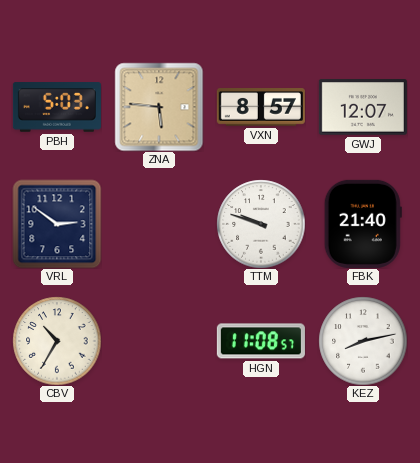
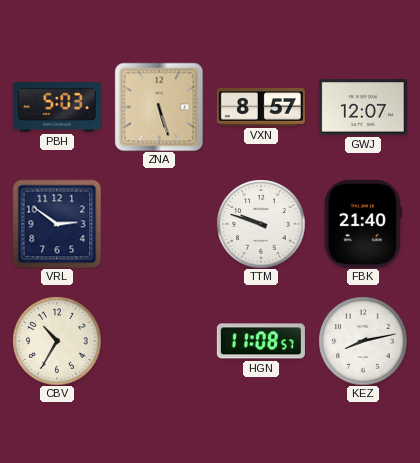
ZNA: 5:46 -> 5:27
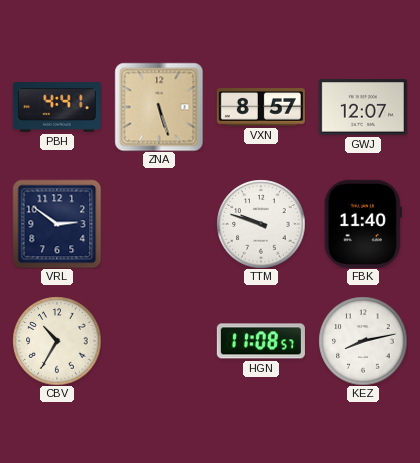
PBH: 5:03 -> 4:41
FBK: 21:40 -> 11:40
